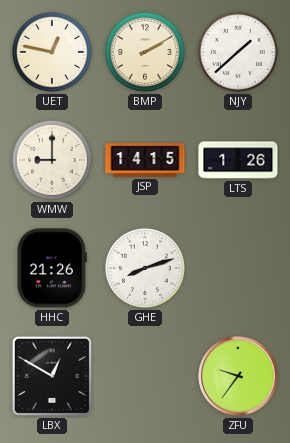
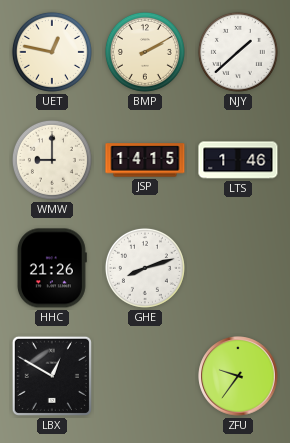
LTS: 1:26 -> 1:46
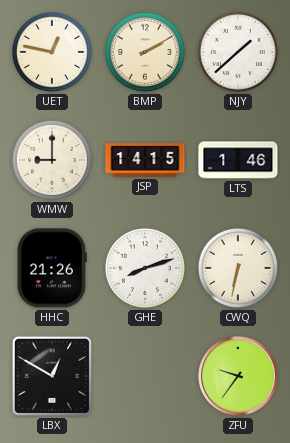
CWQ: none -> 6:32
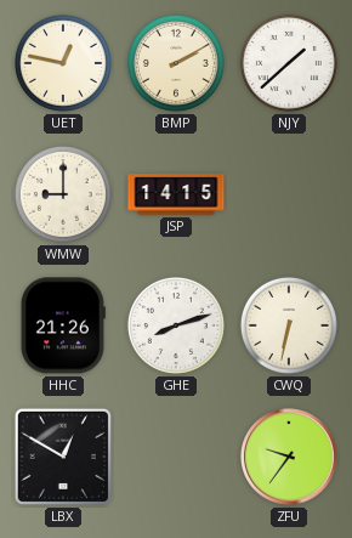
LTS: 1:46 -> none
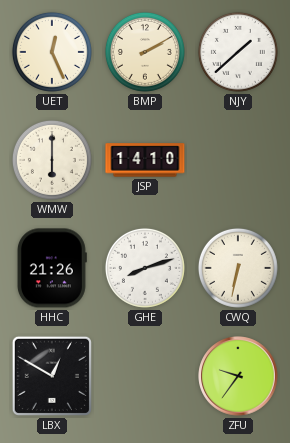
UET: 12:47 -> 12:26
WMW: 9:00 -> 6:00
JSP: 14:15 -> 14:10
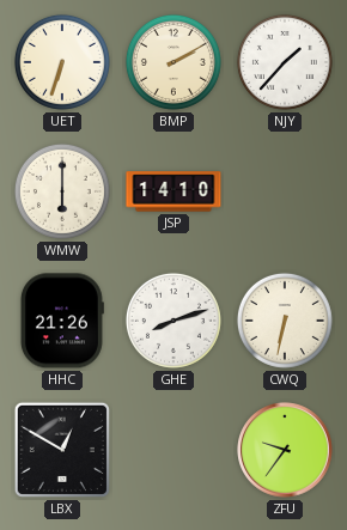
UET: 12:26 -> 6:33
NJY: 1:38 -> 1:37
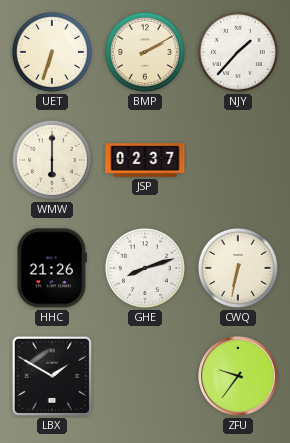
JSP: 14:10 -> 02:37
LBX: 12:50 -> 1:50
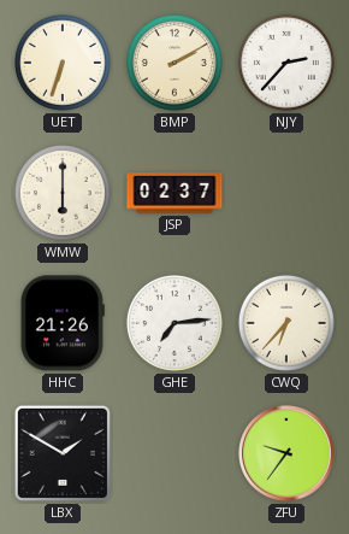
NJY: 1:37 -> 2:37
GHE: 8:12 -> 7:14
CWQ: 6:32 -> 6:37
